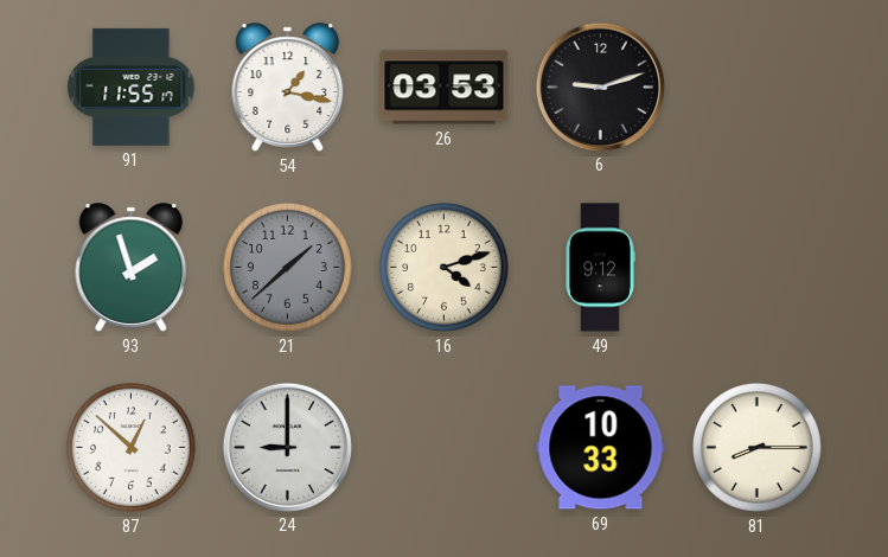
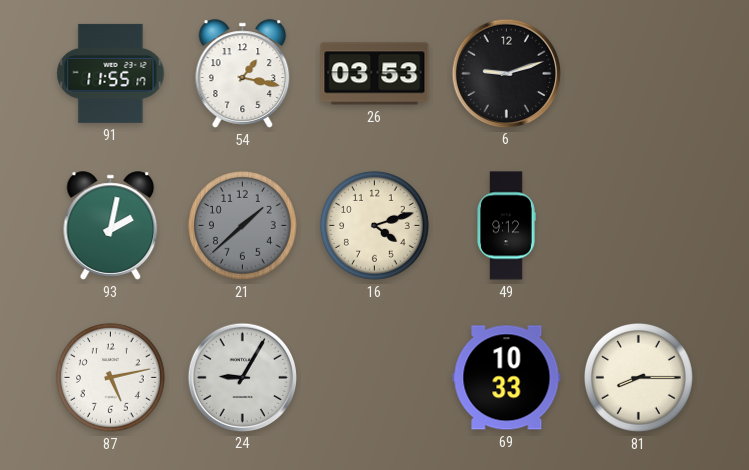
93: 1:57 -> 2:02
87: 12:52 -> 5:13
24: 9:00 -> 9:05
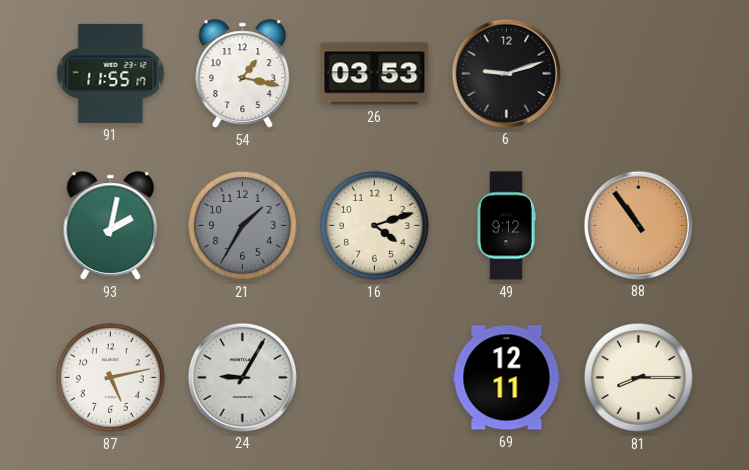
21: 1:38 -> 1:35
88: none -> 10:54
69: 10:33 -> 12:11
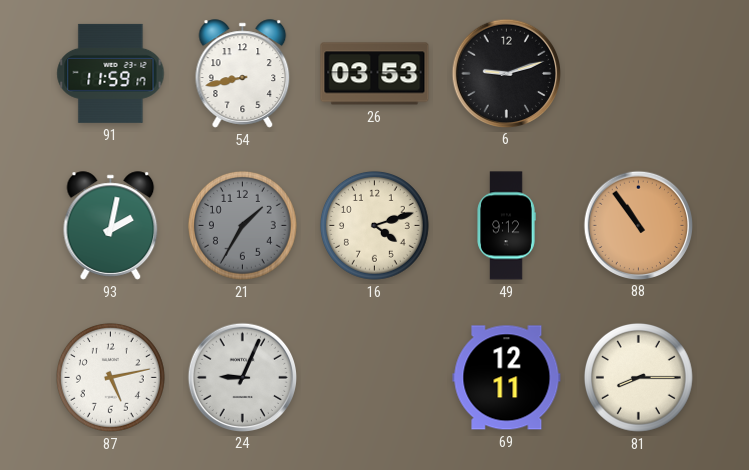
91: 11:55 -> 11:59
54: 1:17 -> 8:43
24: 9:05 -> 9:04
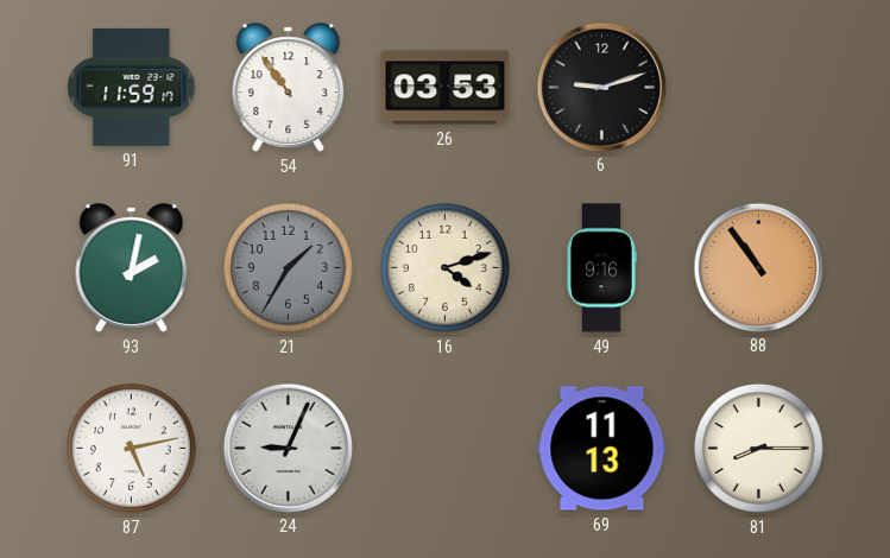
54: 8:43 -> 10:54
49: 9:12 -> 9:16
69: 12:11 -> 11:13
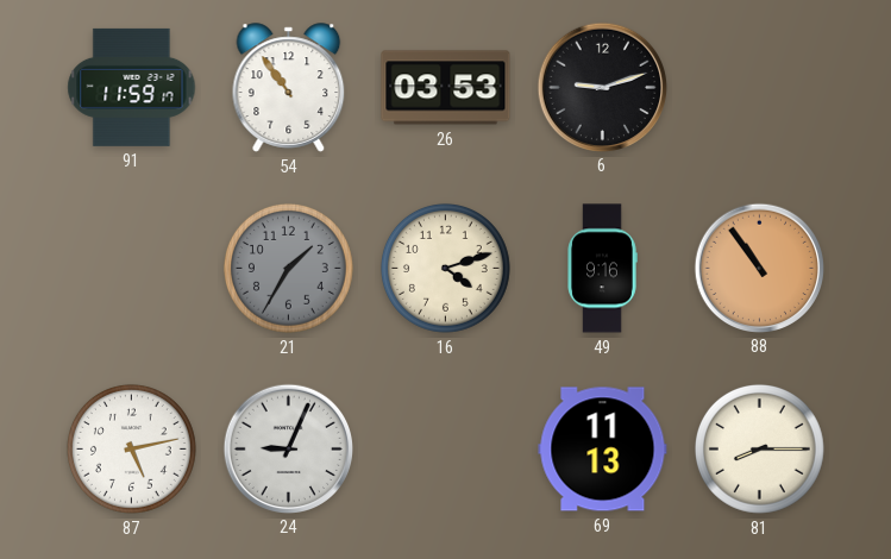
93: 2:02 -> none
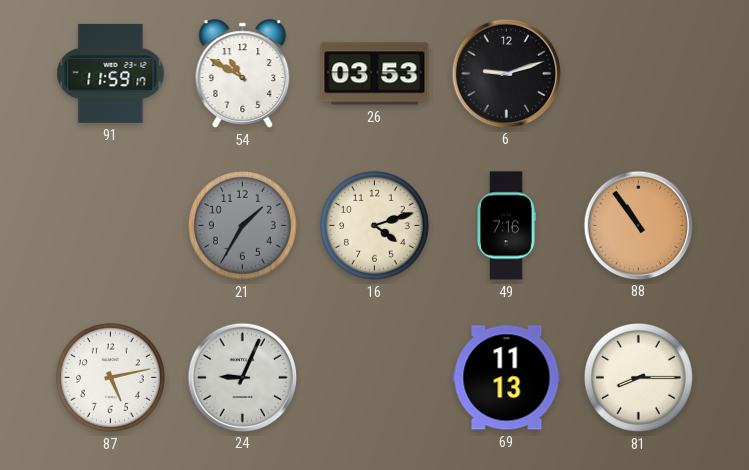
54: 10:54 -> 10:50
49: 9:16 -> 7:16
